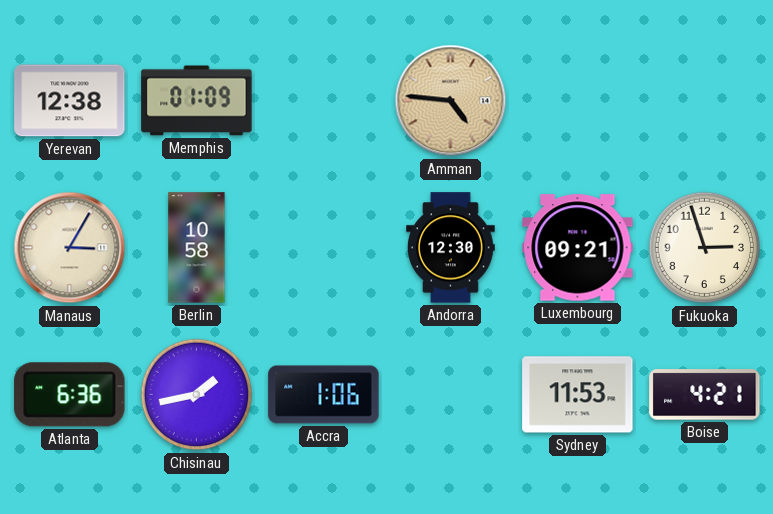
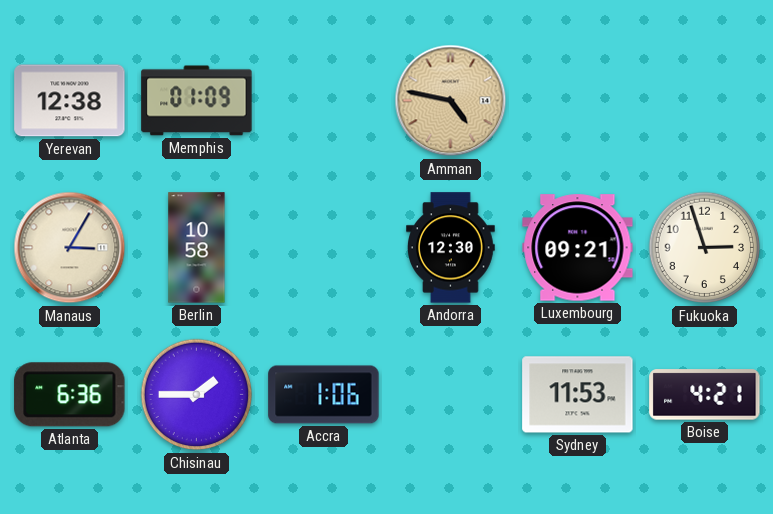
Amman: 4:46 -> 4:47
Chisinau: 1:43 -> 1:45
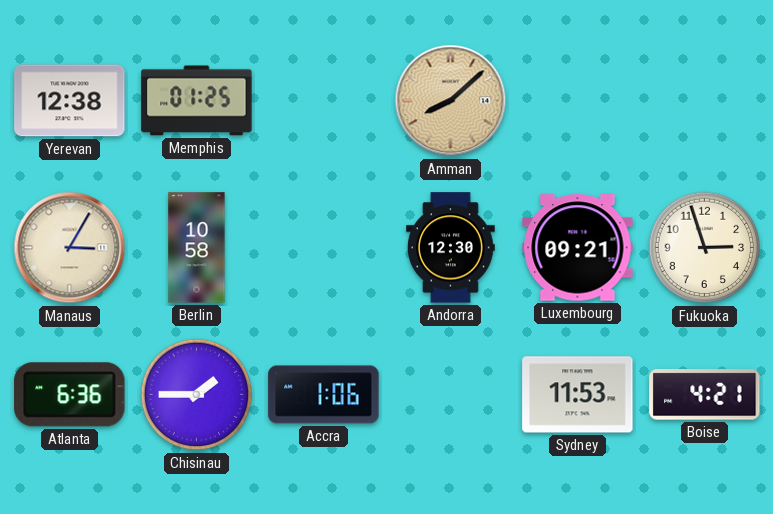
Memphis: 01:09 -> 01:25
Amman: 4:47 -> 8:08
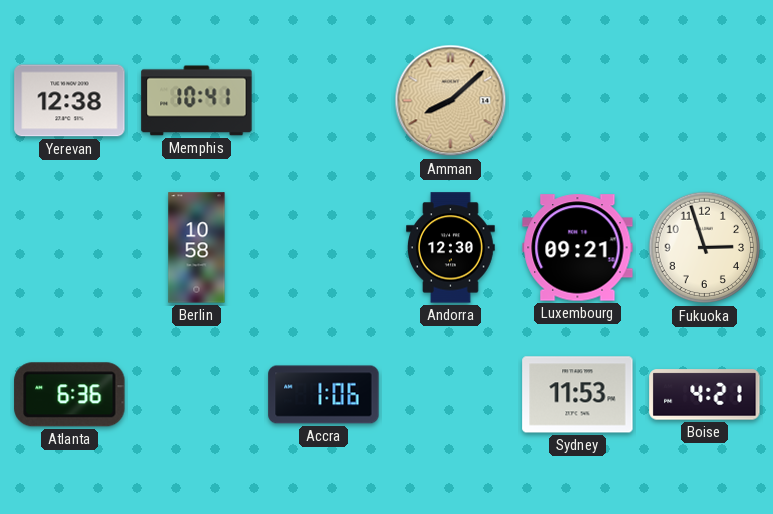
Memphis: 01:25 -> 10:41
Manaus: 3:05 -> none
Chisinau: 1:45 -> none
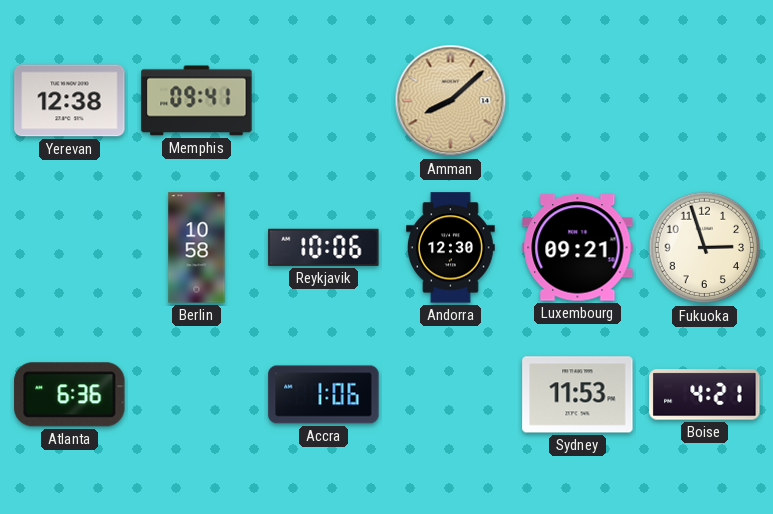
Memphis: 10:41 -> 09:41
Reykjavik: none -> 10:06
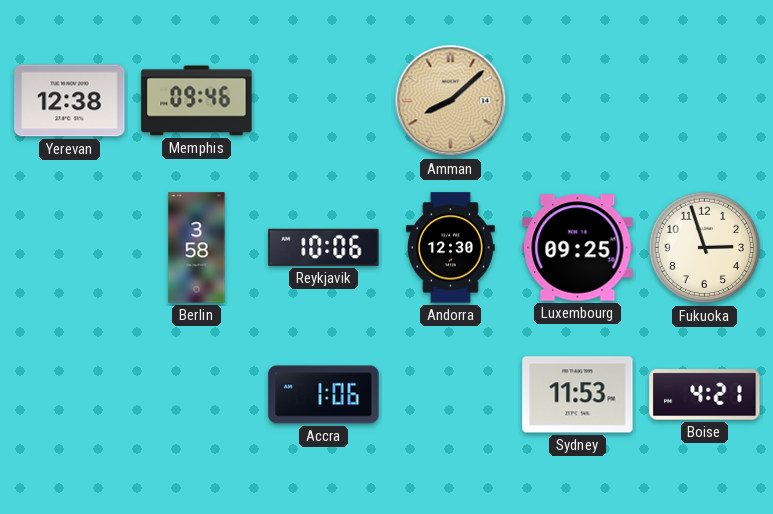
Memphis: 09:41 -> 09:46
Berlin: 10:58 -> 3:58
Luxembourg: 09:21 -> 09:25
Atlanta: 6:36 -> none
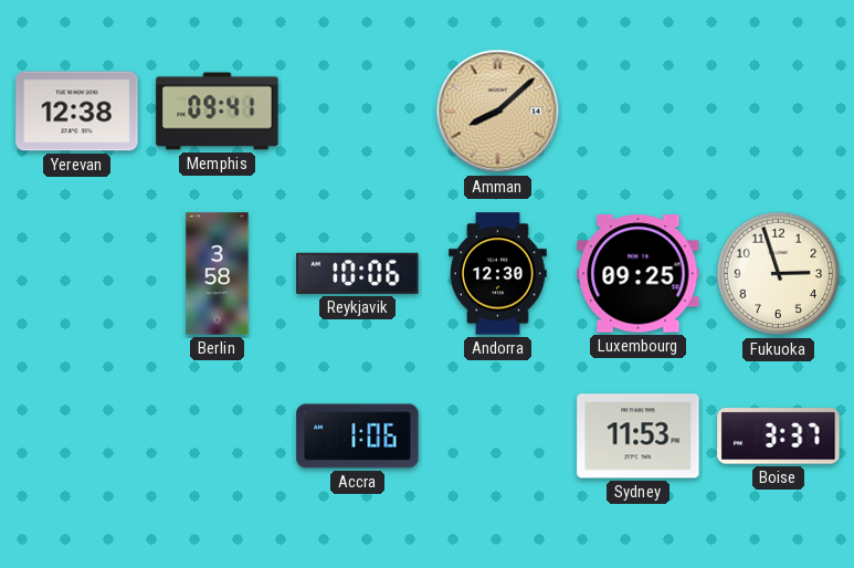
Memphis: 09:46 -> 09:41
Boise: 4:21 -> 3:37
